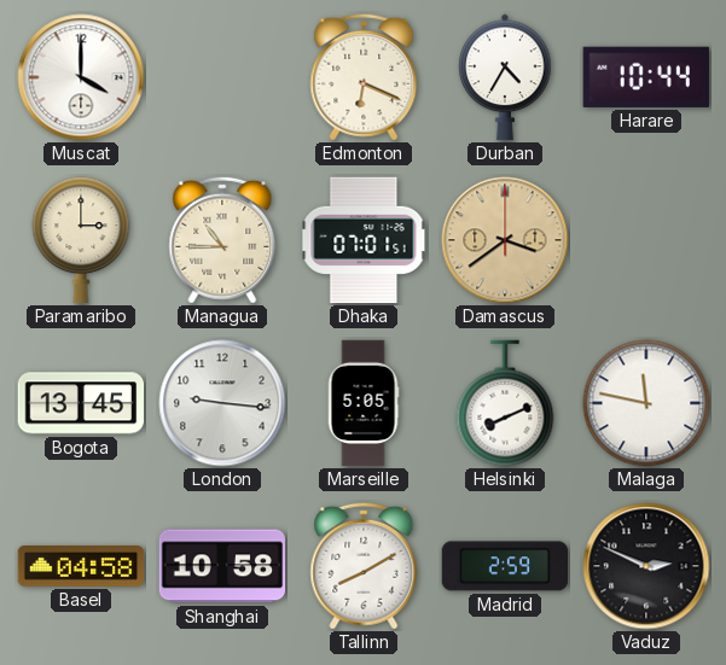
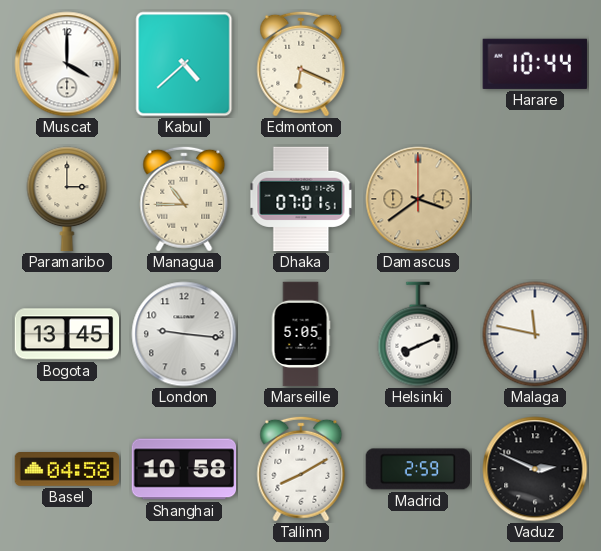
Kabul: none -> 4:38
Durban: 4:35 -> none
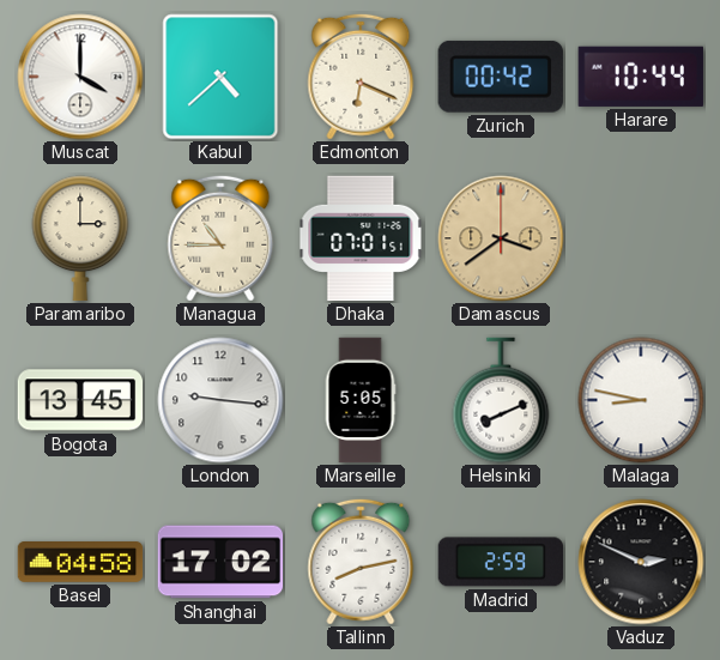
Zurich: none -> 00:42
Malaga: 11:47 -> 8:47
Shanghai: 10:58 -> 17:02
Tallinn: 8:10 -> 8:13
